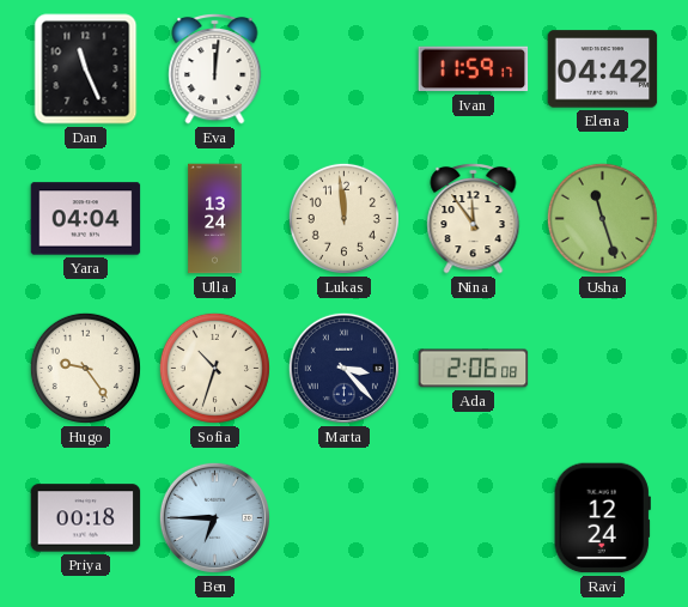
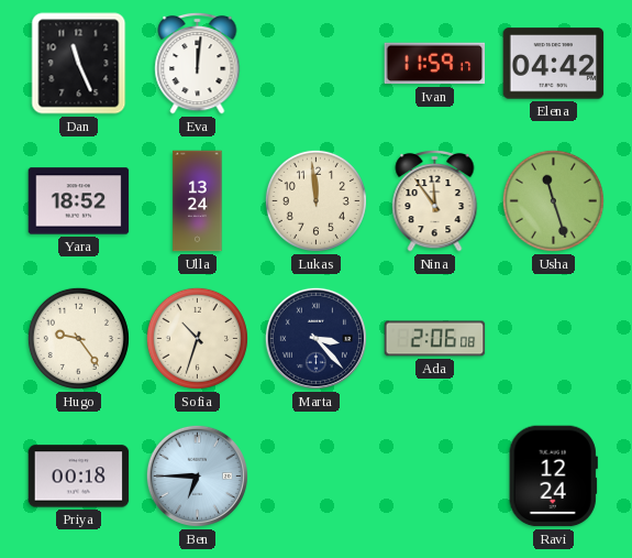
Yara: 04:04 -> 18:52
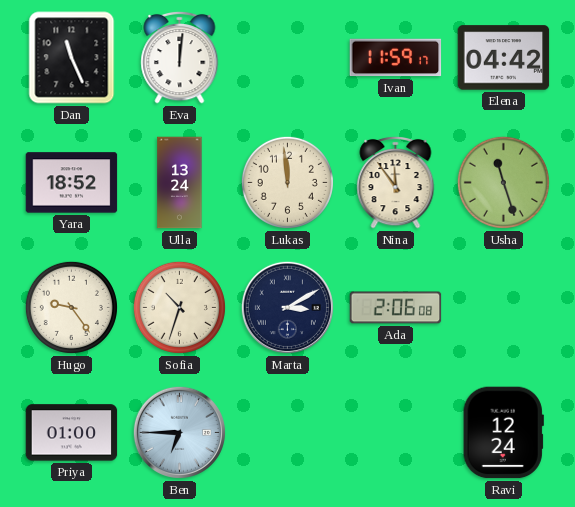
Marta: 3:23 -> 3:10
Priya: 00:18 -> 01:00
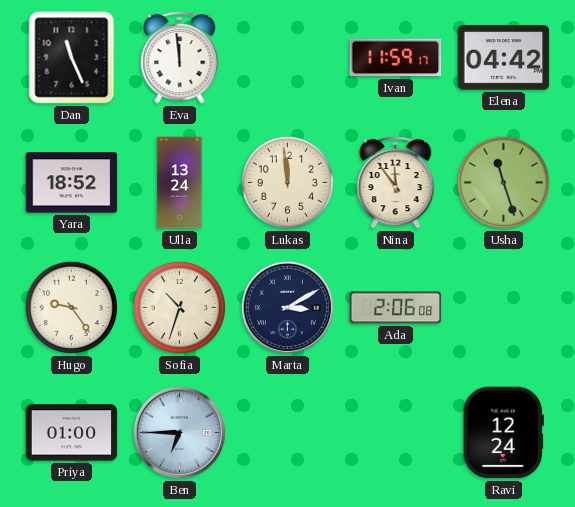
Eva: 12:01 -> 11:59
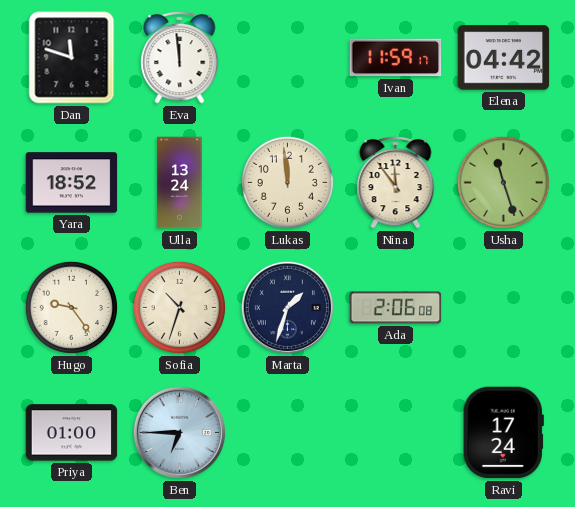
Dan: 11:26 -> 11:48
Marta: 3:10 -> 1:33
Ravi: 12:24 -> 17:24
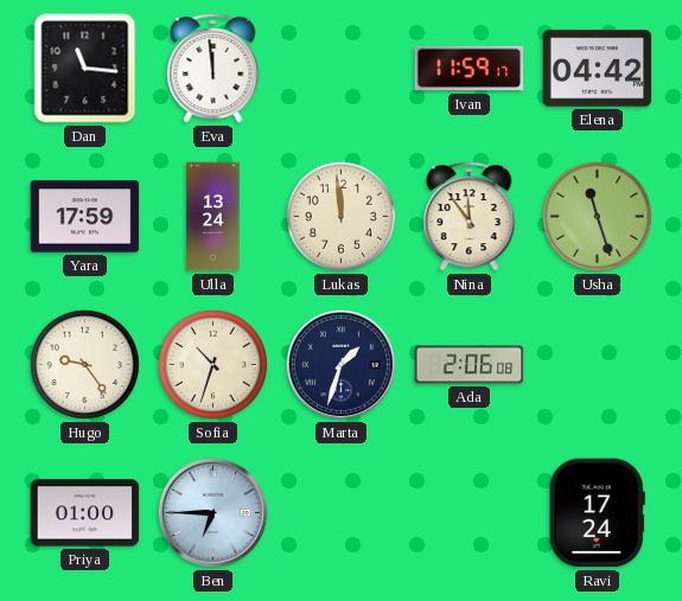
Dan: 11:48 -> 11:16
Yara: 18:52 -> 17:59
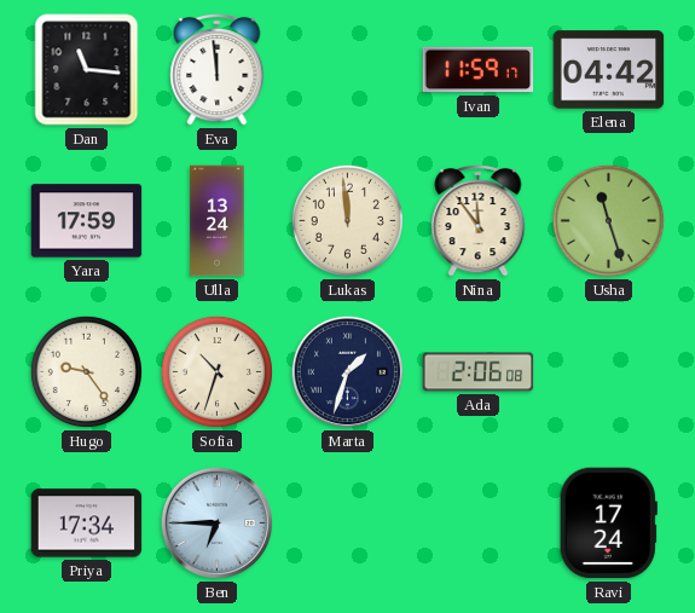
Priya: 01:00 -> 17:34
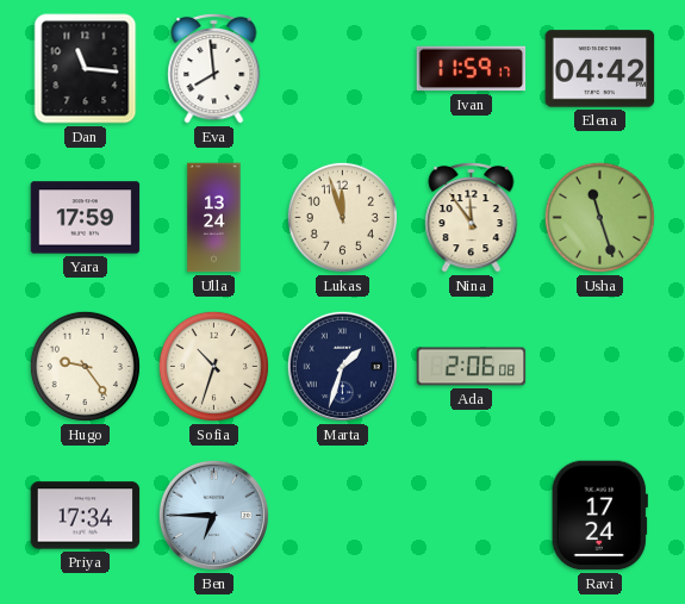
Eva: 11:59 -> 7:59
Lukas: 11:59 -> 11:57
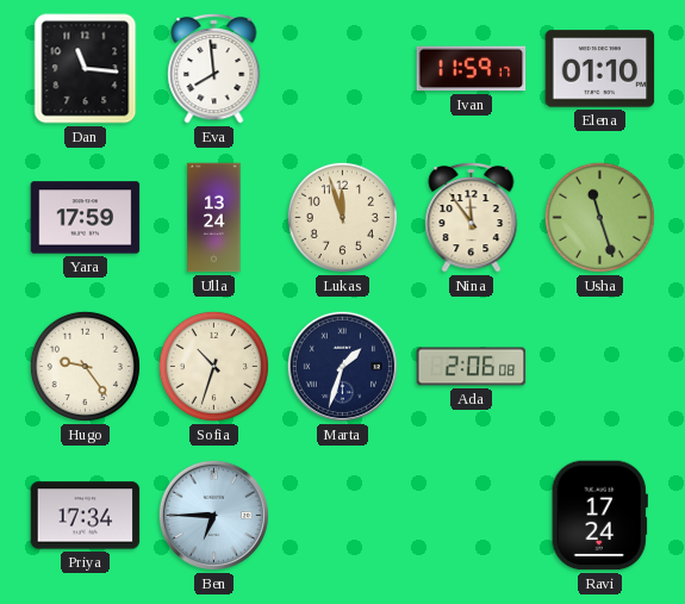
Elena: 04:42 -> 01:10
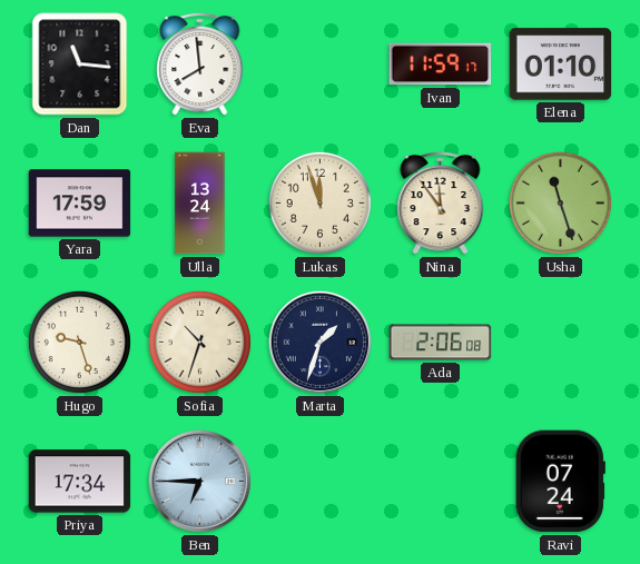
Hugo: 9:24 -> 9:27
Ravi: 17:24 -> 07:24
